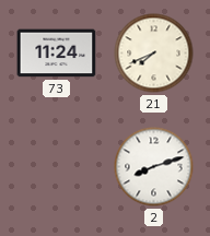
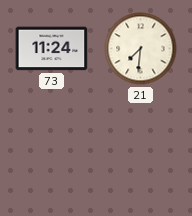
21: 7:41 -> 7:31
2: 8:12 -> none
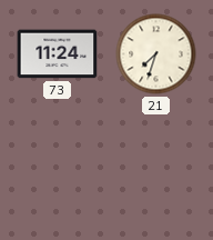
21: 7:31 -> 7:33
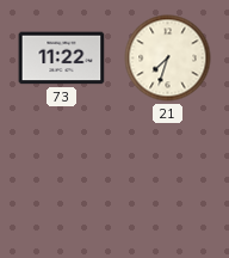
73: 11:24 -> 11:22
